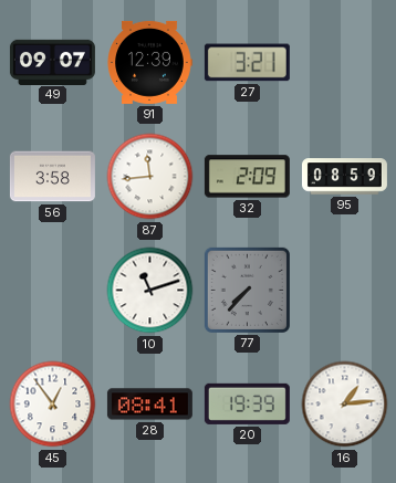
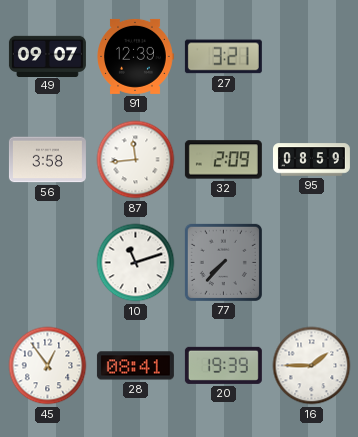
16: 1:14 -> 1:45
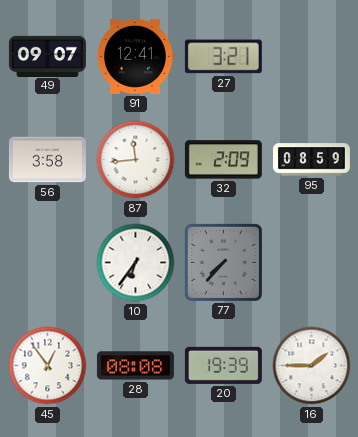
91: 12:39 -> 12:41
10: 11:12 -> 6:36
28: 08:41 -> 08:08
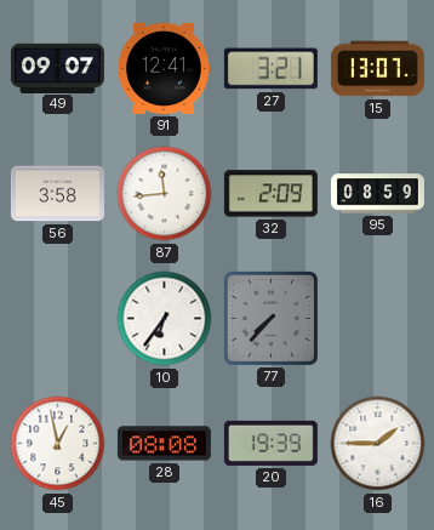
15: none -> 13:07
45: 12:54 -> 12:58
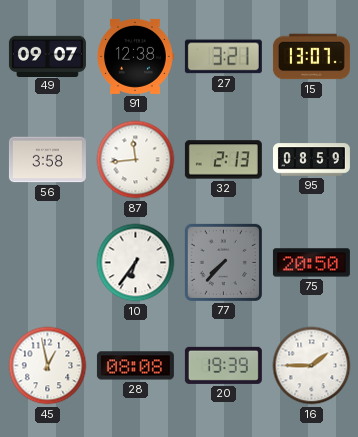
91: 12:41 -> 12:38
32: 2:09 -> 2:13
75: none -> 20:50
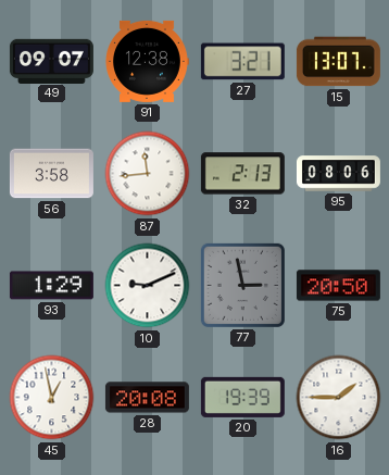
95: 08:59 -> 08:06
93: none -> 1:29
10: 6:36 -> 9:11
77: 7:37 -> 2:58
28: 08:08 -> 20:08
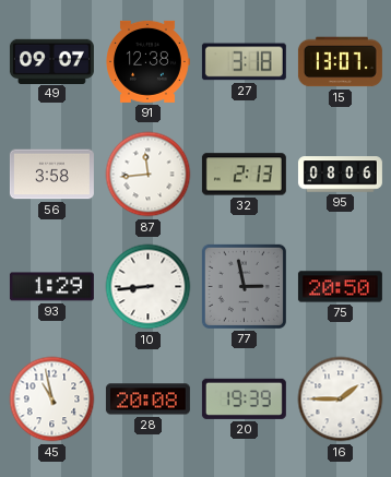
27: 3:21 -> 3:18
10: 9:11 -> 8:44
45: 12:58 -> 10:58
